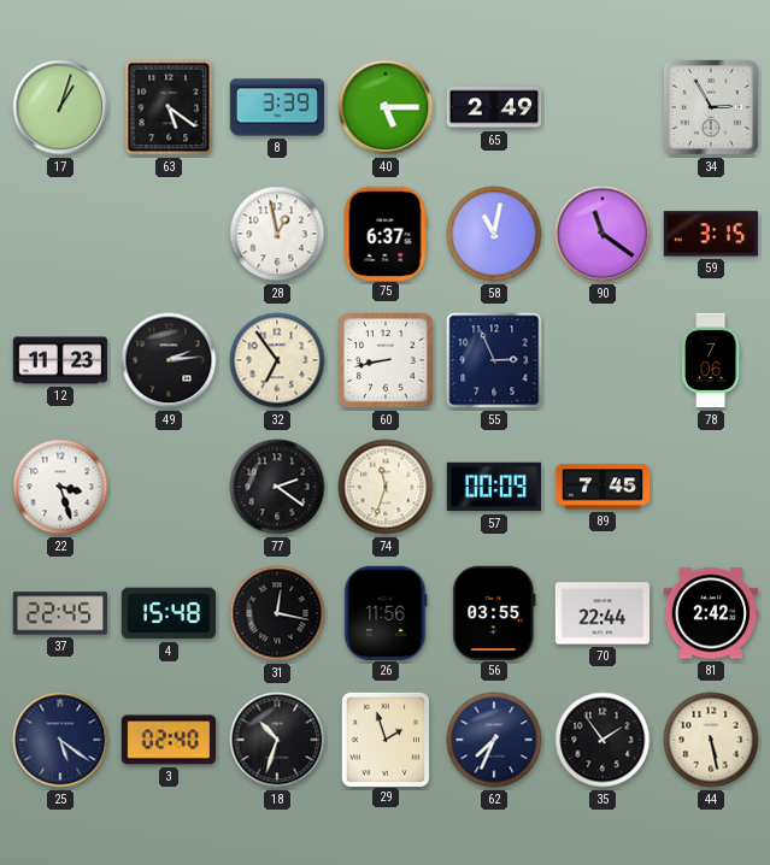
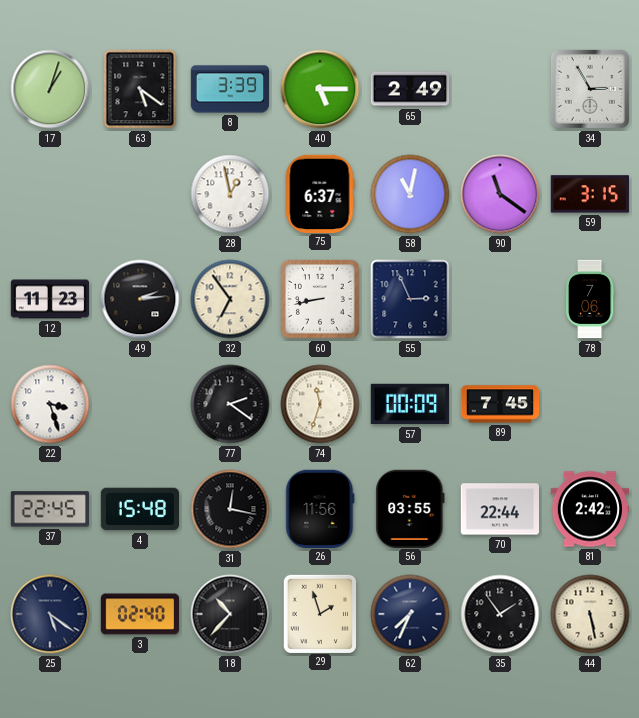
18: 10:33 -> 10:37
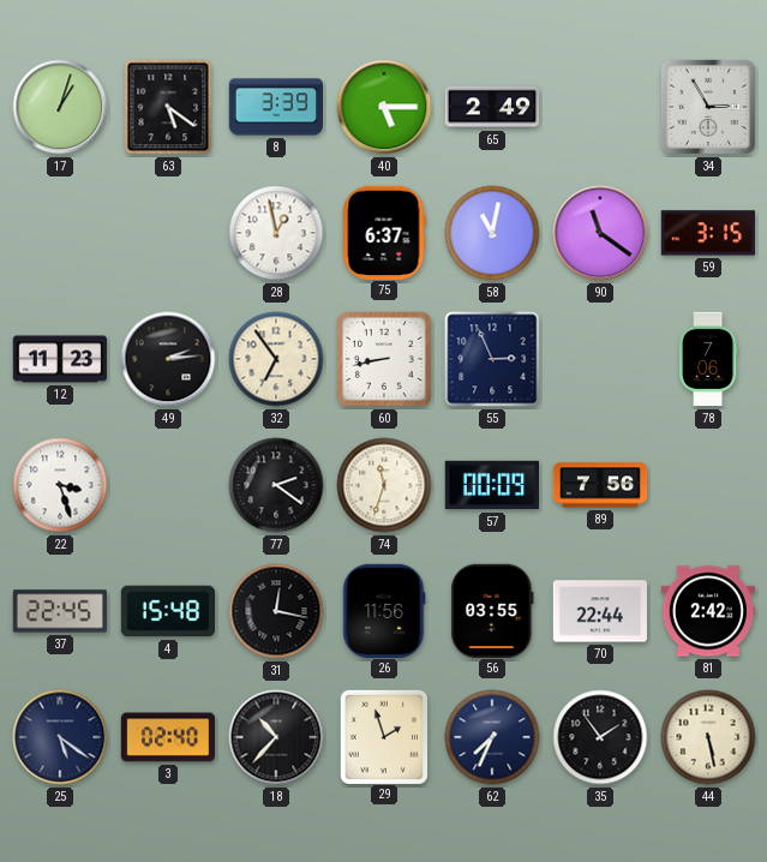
89: 7:45 -> 7:56
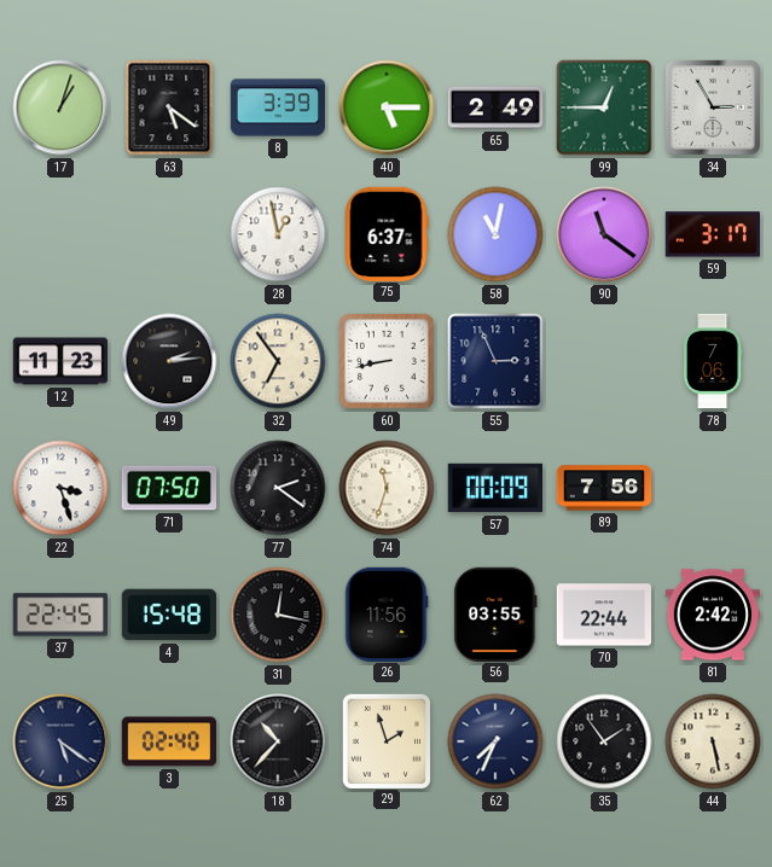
99: none -> 12:45
59: 3:15 -> 3:17
71: none -> 07:50
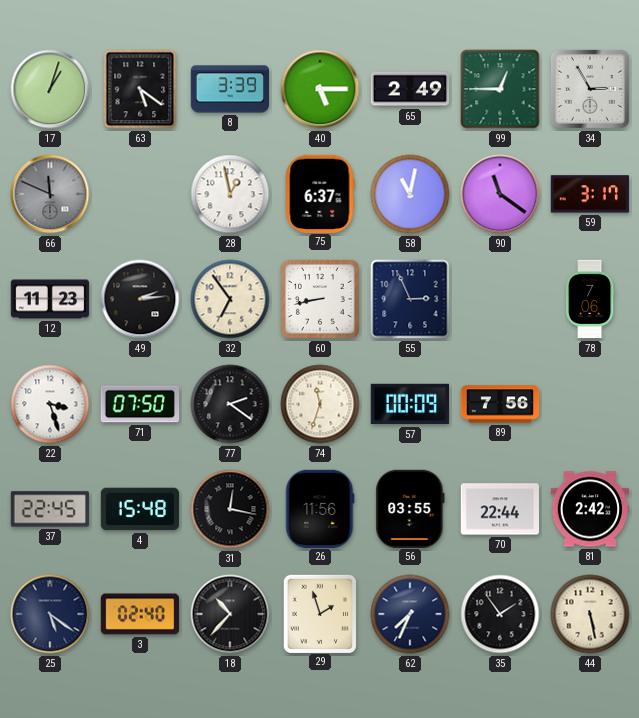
66: none -> 11:49
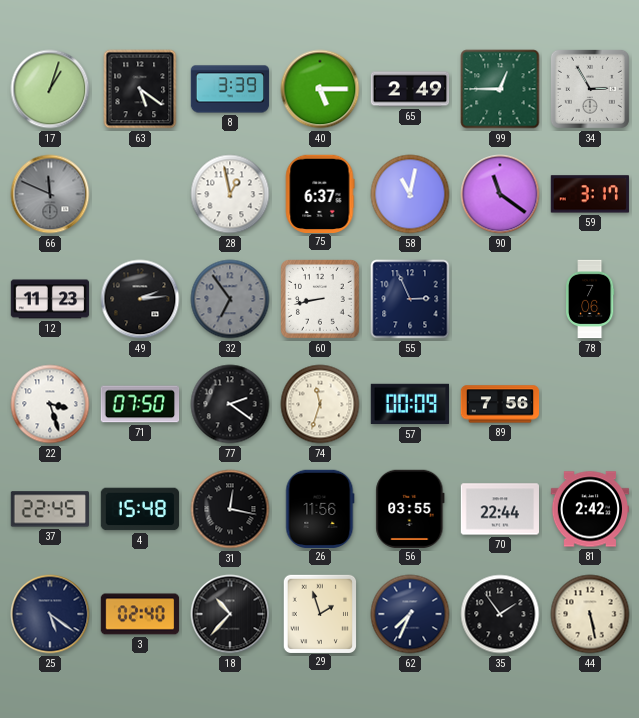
32 dial: cream -> grey
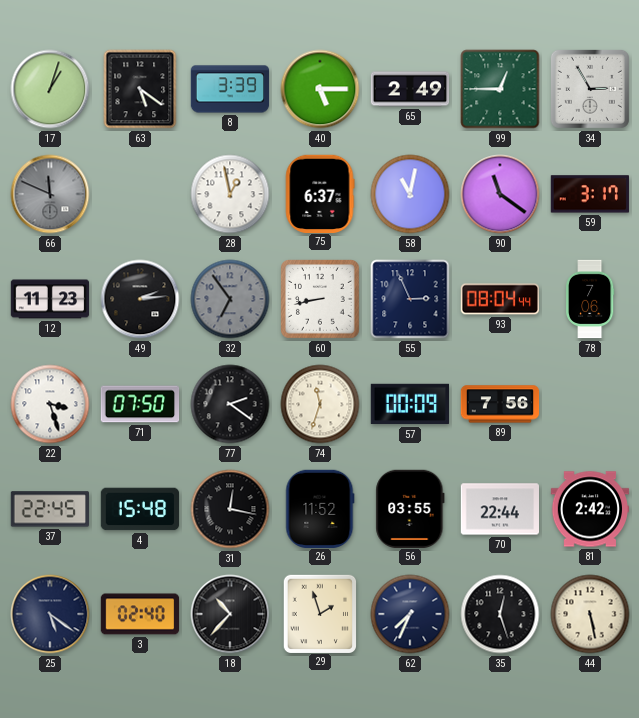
93: none -> 08:04
26: 11:56 -> 11:52
35: 1:54 -> 12:27
